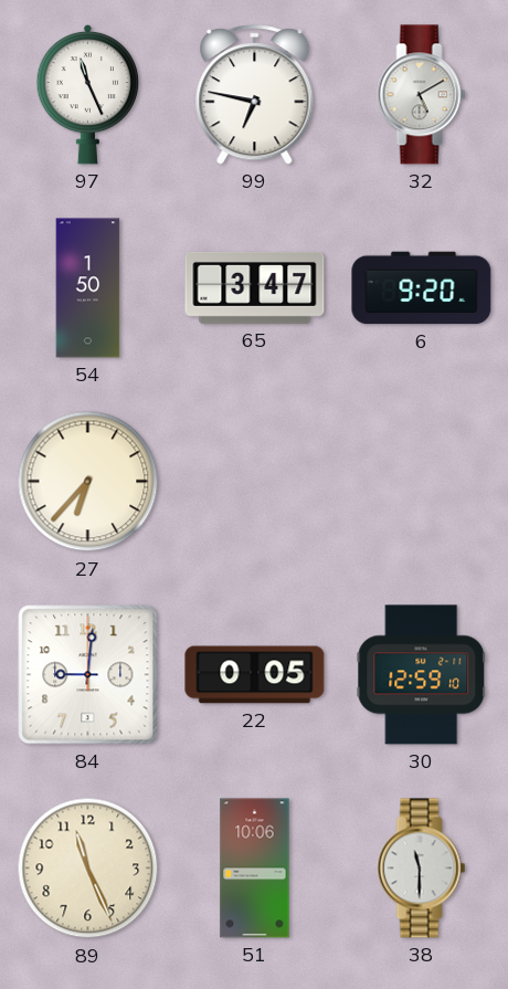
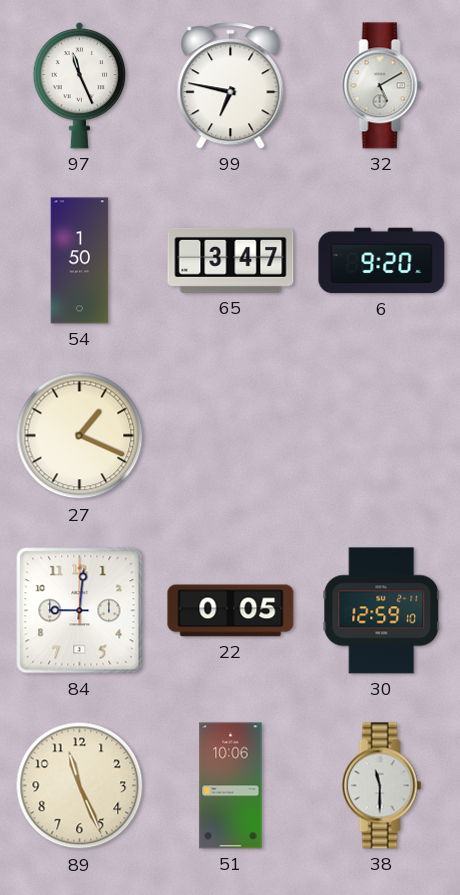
27: 6:37 -> 1:19
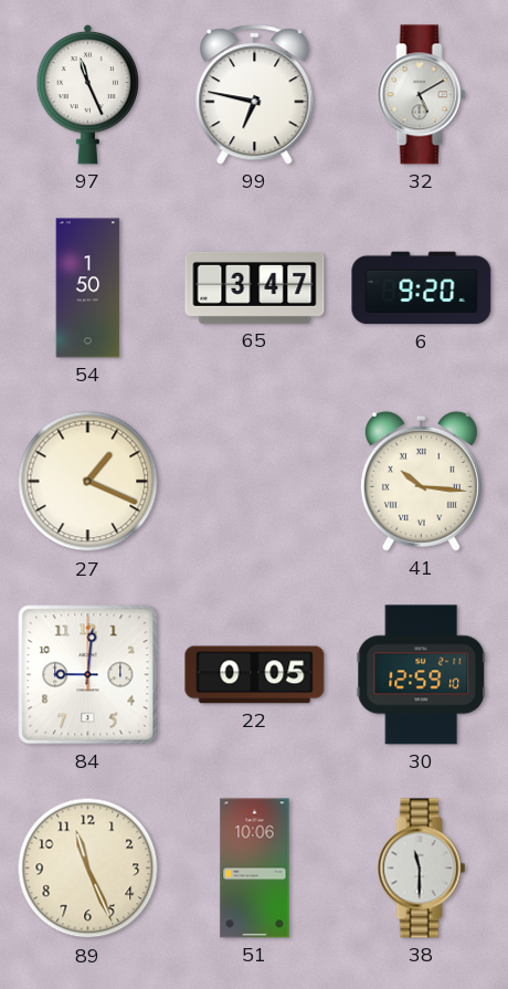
41: none -> 10:16
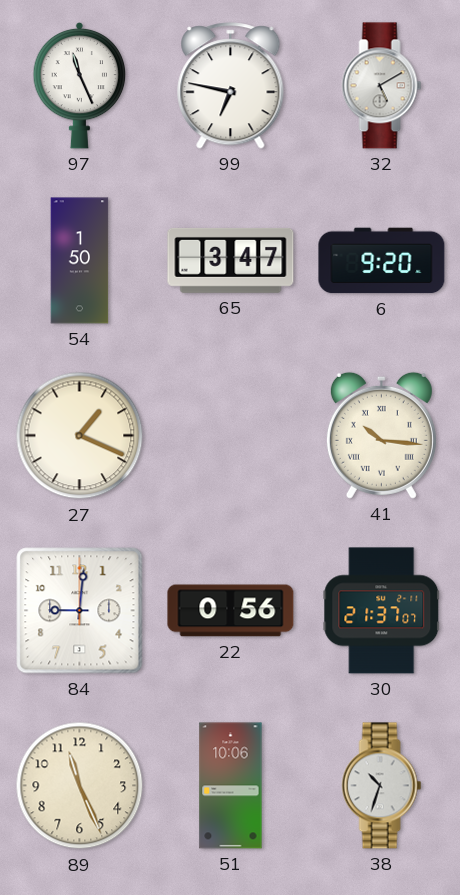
22: 0:05 -> 0:56
30: 12:59 -> 21:37
38: 11:30 -> 10:33
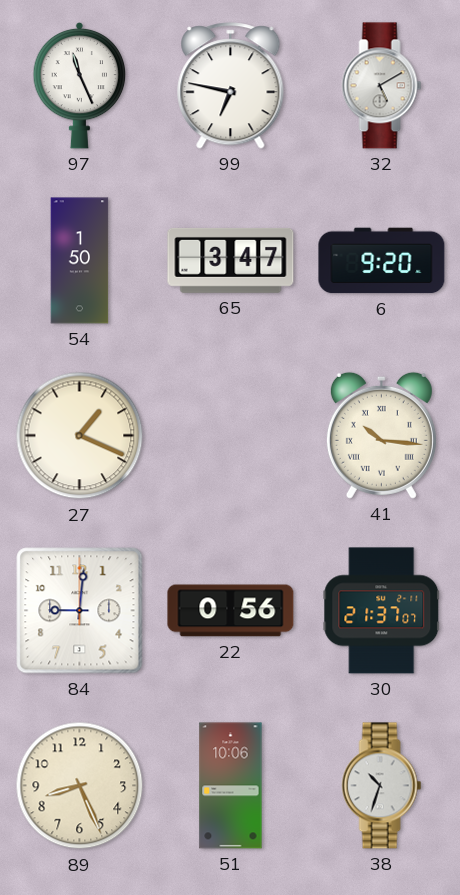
89: 11:26 -> 8:26
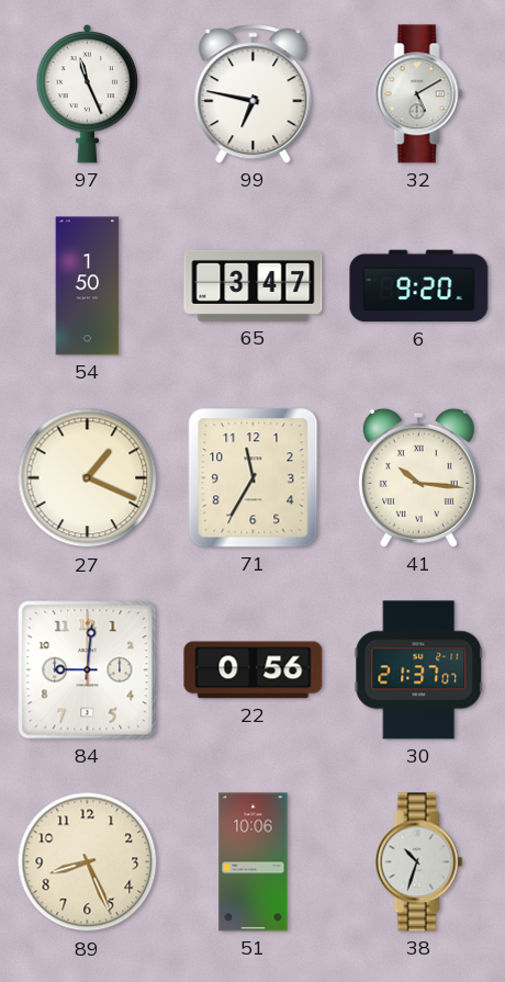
71: none -> 11:35
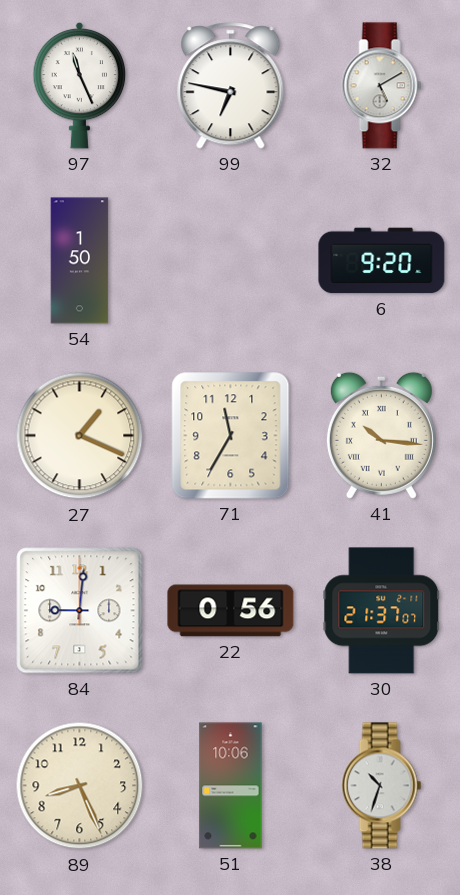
65: 3:47 -> none
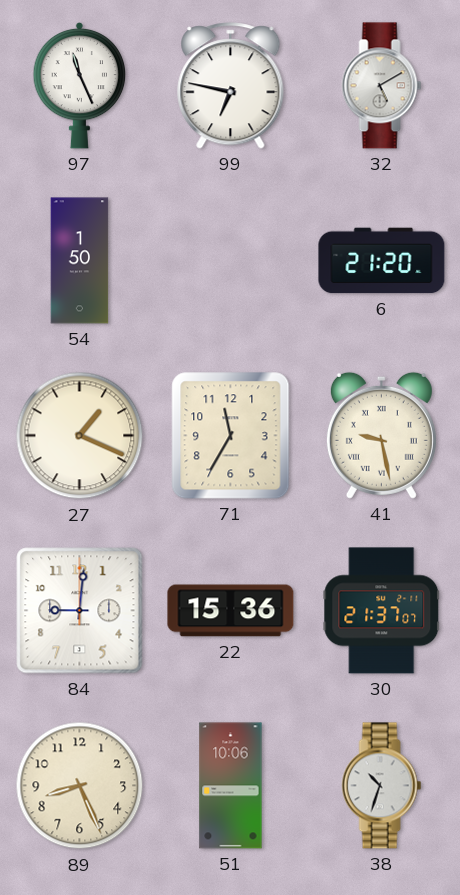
6: 9:20 -> 21:20
41: 10:16 -> 9:28
22: 0:56 -> 15:36
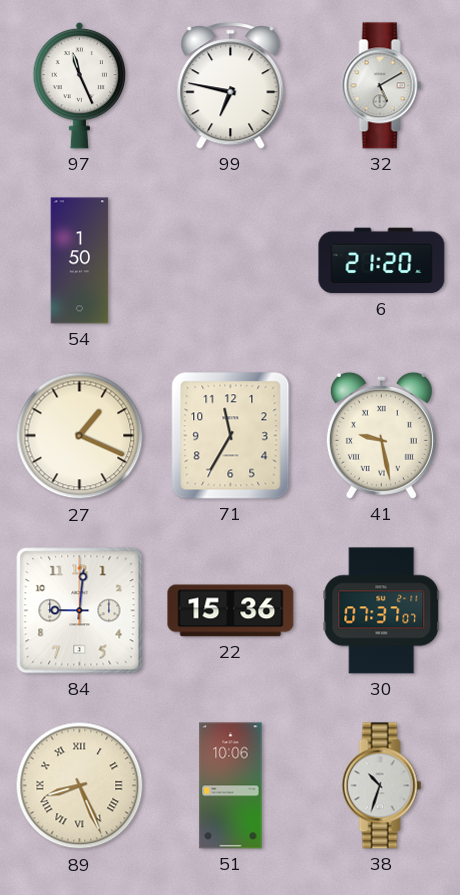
30: 21:37 -> 07:37
89 numerals: Arabic -> Roman
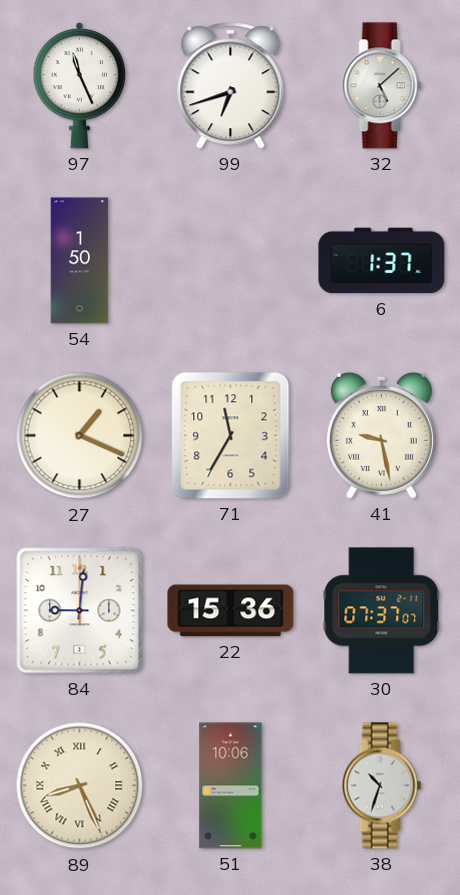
99: 6:47 -> 6:42
32: 5:10 -> 5:08
6: 21:20 -> 1:37
